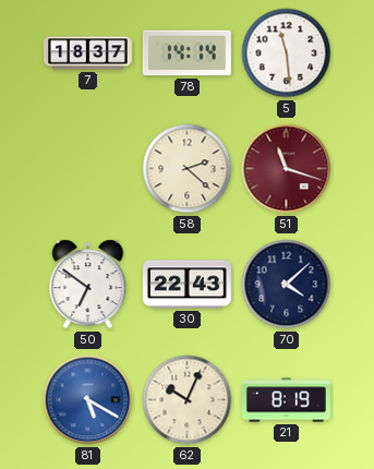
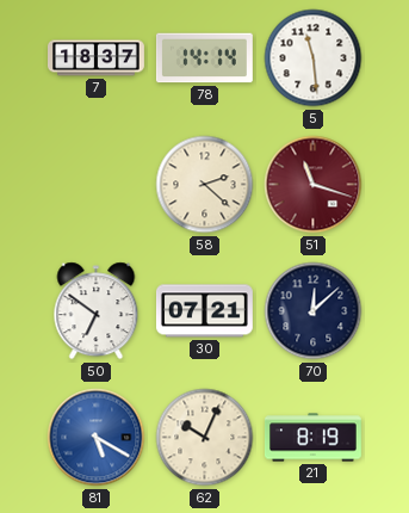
30: 22:43 -> 07:21
70: 4:08 -> 12:08
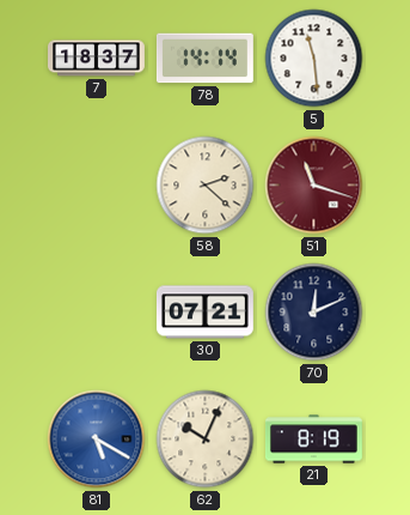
50: 6:51 -> none
70: 12:08 -> 12:11
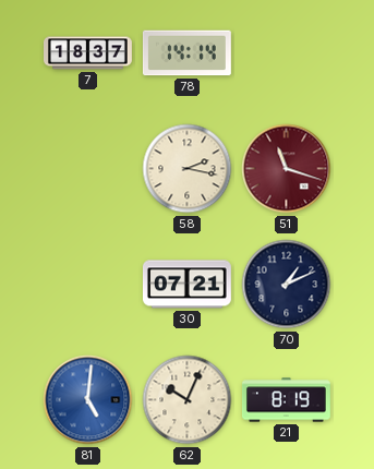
5: 11:29 -> none
58: 2:22 -> 2:17
70: 12:11 -> 1:11
81: 5:20 -> 5:01
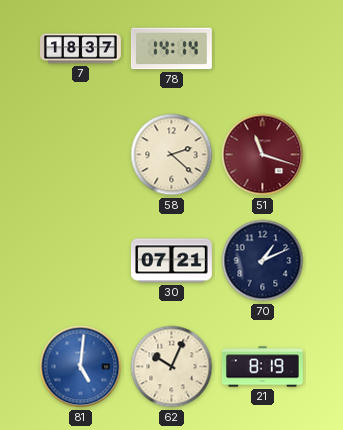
58: 2:17 -> 2:22
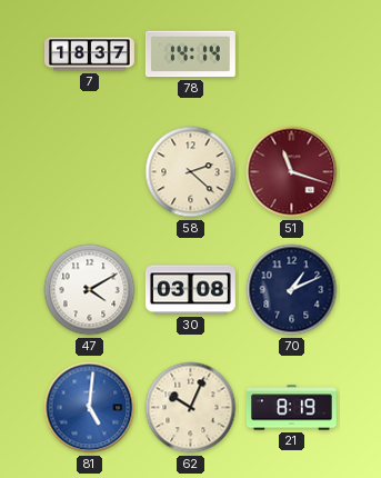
47: none -> 4:10
30: 07:21 -> 03:08
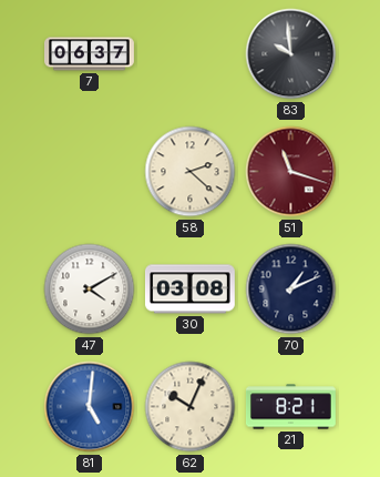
7: 18:37 -> 06:37
78: 14:14 -> none
83: none -> 9:59
21: 8:19 -> 8:21
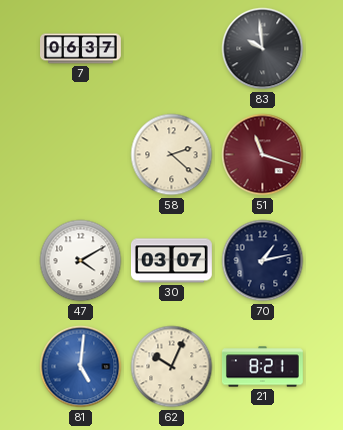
30: 03:08 -> 03:07
70: 1:11 -> 1:13
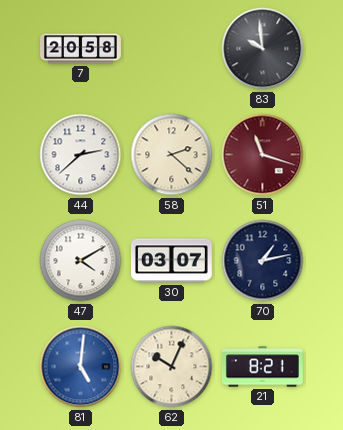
7: 06:37 -> 20:58
44: none -> 2:38
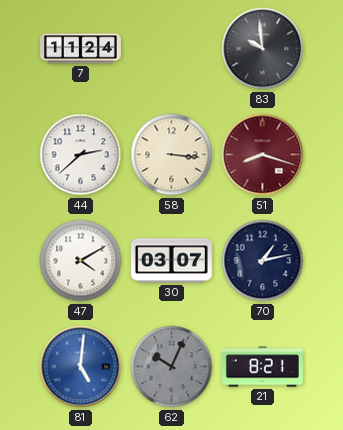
7: 20:58 -> 11:24
58: 2:22 -> 3:16
51: 11:18 -> 8:18
62 dial: cream -> grey
